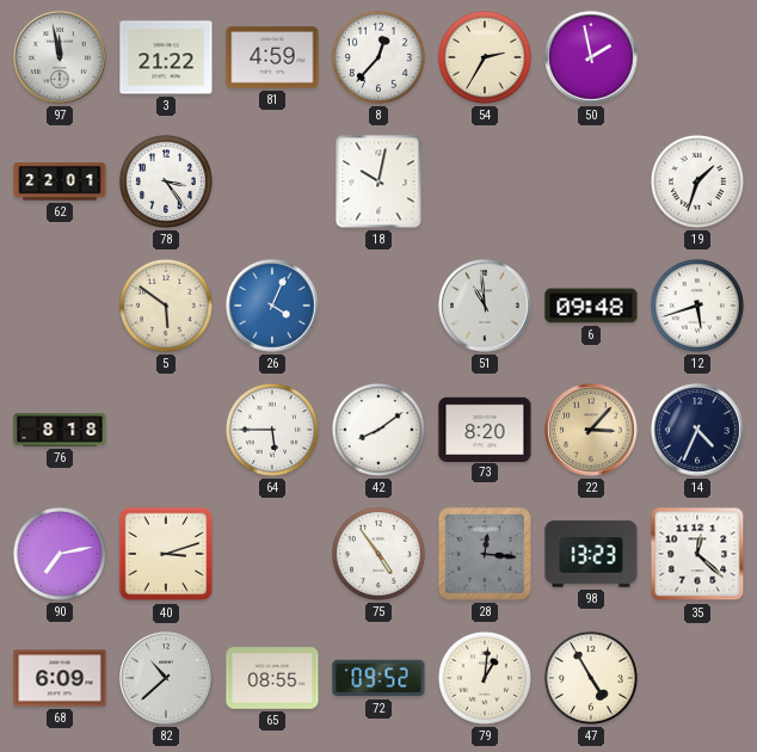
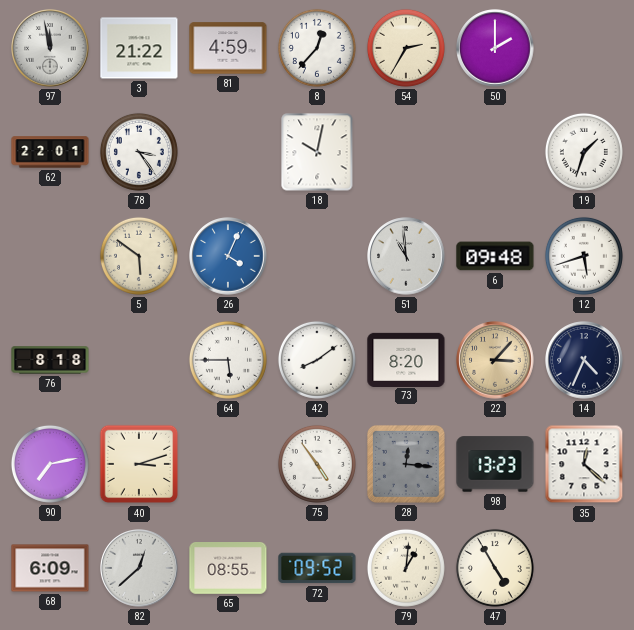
50: 1:58 -> 2:00
82: 10:38 -> 12:38
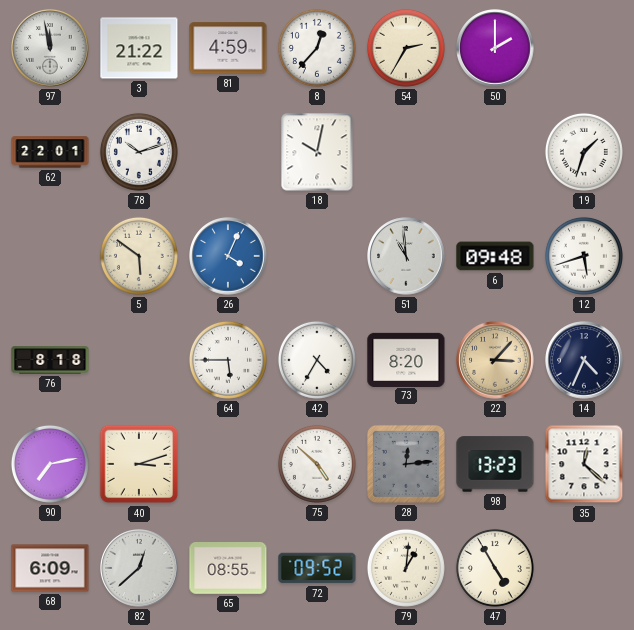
78: 3:24 -> 10:12
42: 8:09 -> 4:35
75: 4:54 -> 4:52
28: 12:16 -> 12:14
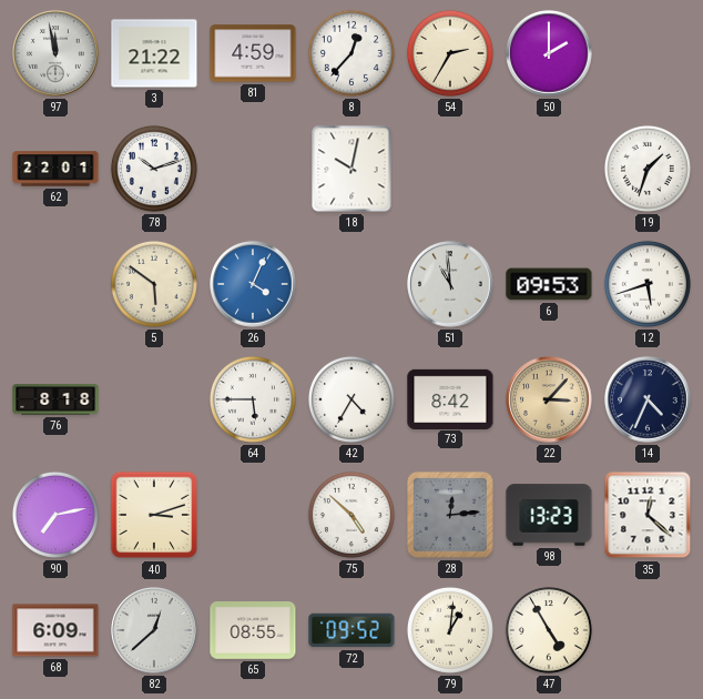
6: 09:48 -> 09:53
73: 8:20 -> 8:42
